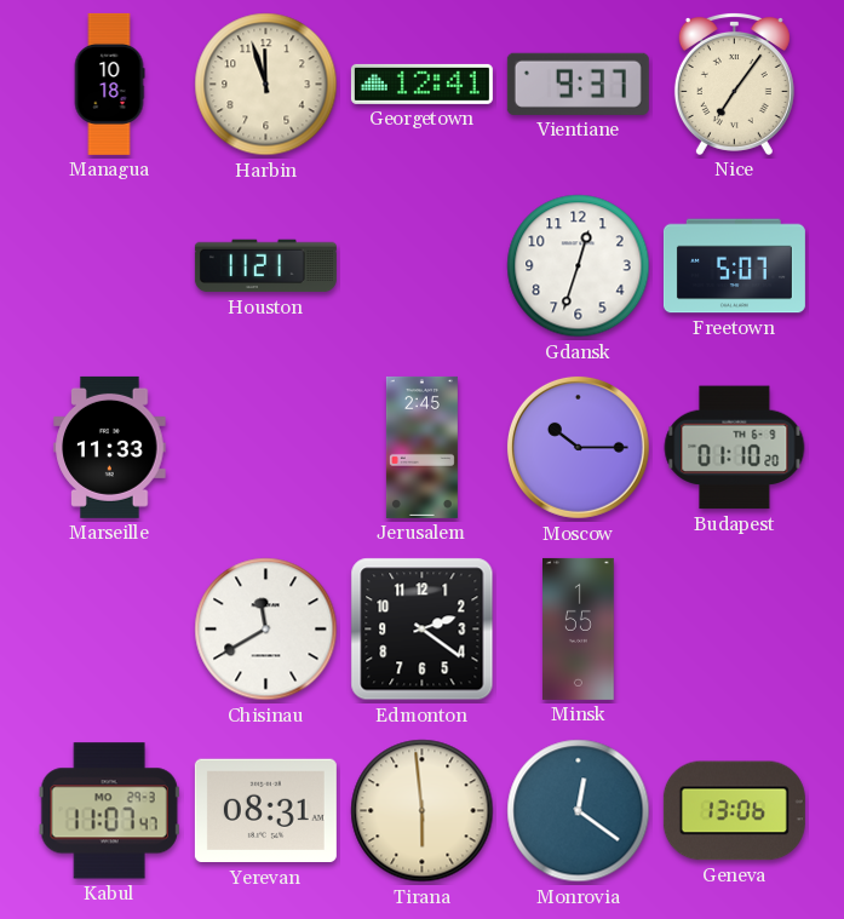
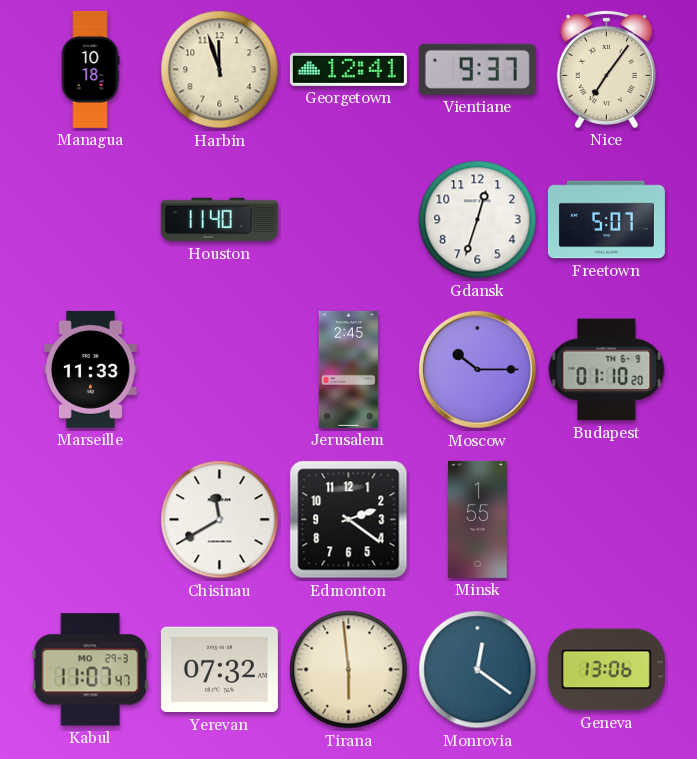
Houston: 11:21 -> 11:40
Yerevan: 08:31 -> 07:32
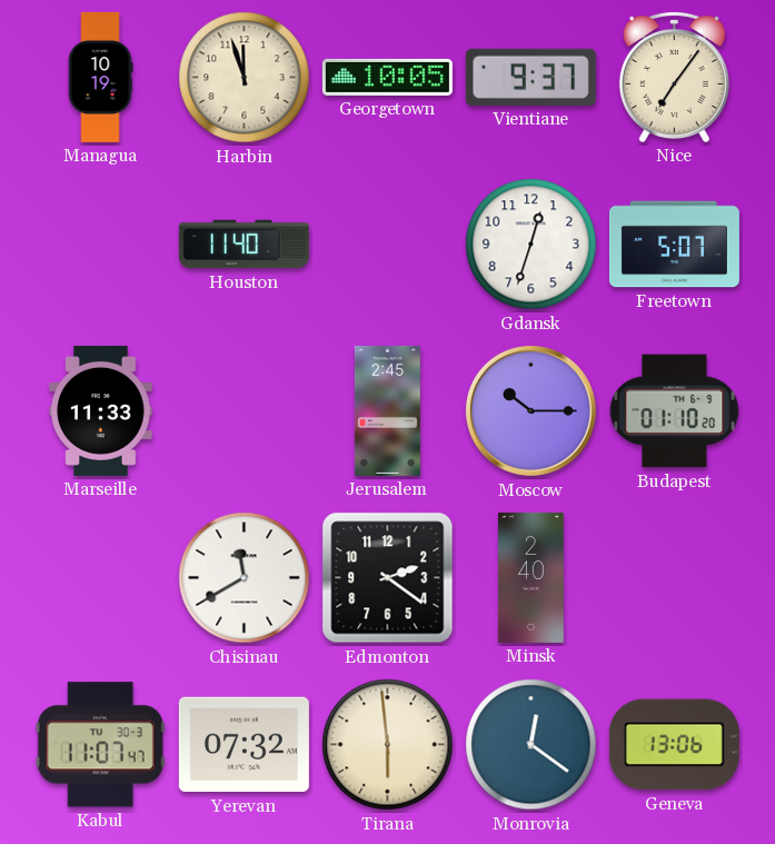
Managua: 10:18 -> 10:19
Georgetown: 12:41 -> 10:05
Minsk: 1:55 -> 2:40
Kabul date: MO 29-3 -> TU 30-3
